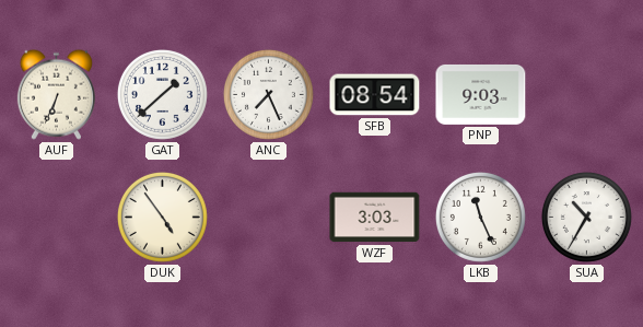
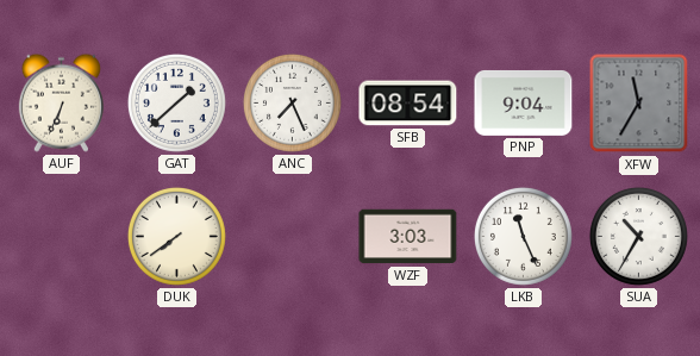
PNP: 9:03 -> 9:04
XFW: none -> 11:35
DUK: 4:54 -> 7:39
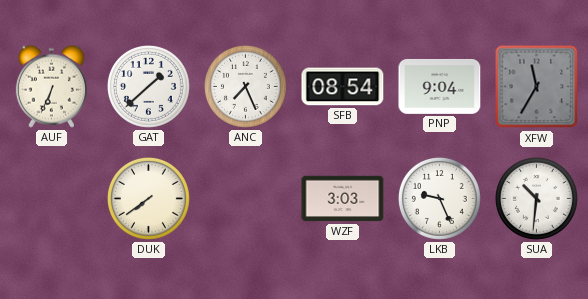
LKB: 11:26 -> 9:26
SUA: 10:35 -> 10:31
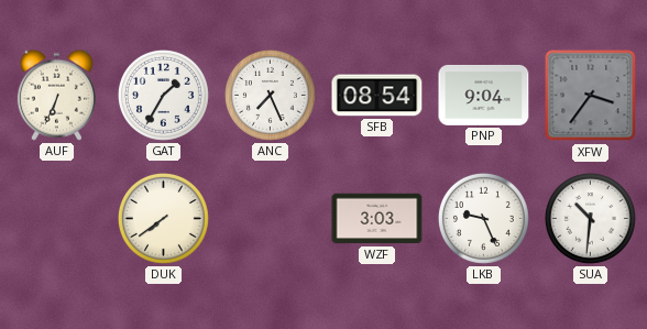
GAT: 1:38 -> 1:35
XFW: 11:35 -> 3:36
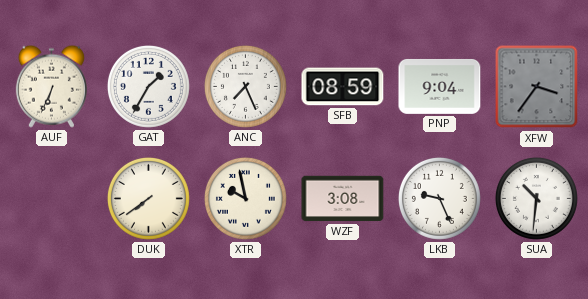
SFB: 08:54 -> 08:59
XTR: none -> 9:58
WZF: 3:03 -> 3:08
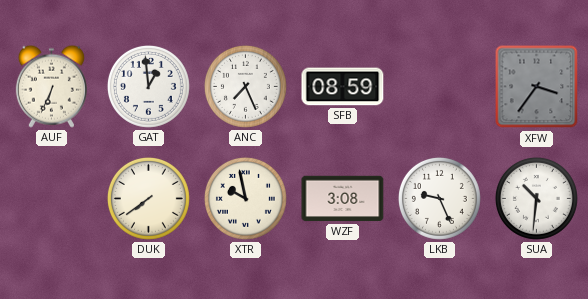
GAT: 1:35 -> 12:59
PNP: 9:04 -> none
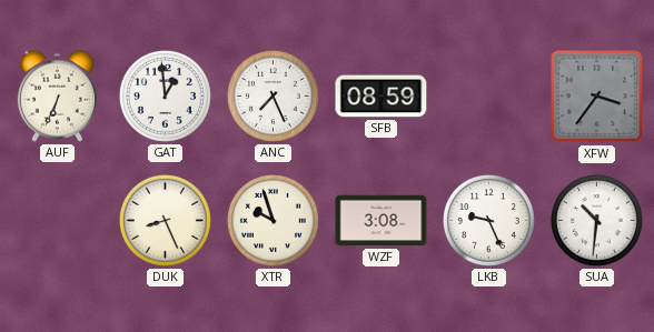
DUK: 7:39 -> 8:26
XTR: 9:58 -> 9:57
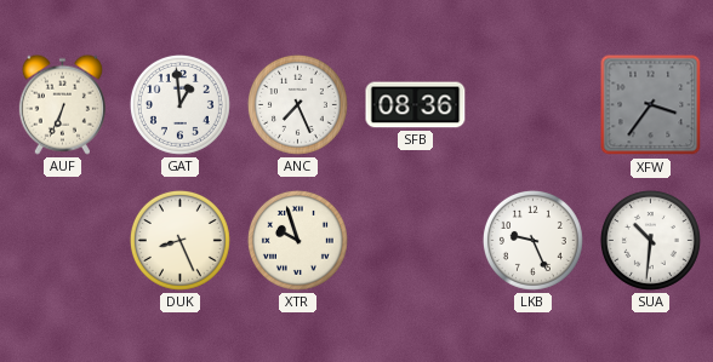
SFB: 08:59 -> 08:36
WZF: 3:08 -> none
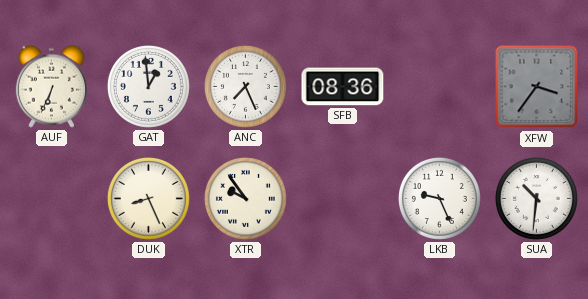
XTR: 9:57 -> 9:54
